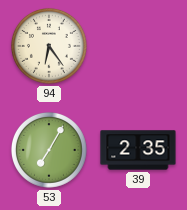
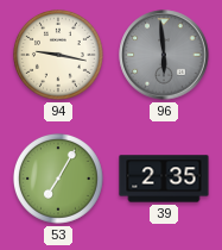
94: 6:24 -> 9:17
96: none -> 5:59
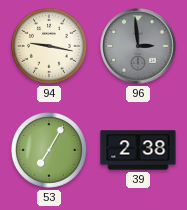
96: 5:59 -> 2:59
39: 2:35 -> 2:38
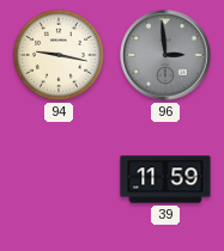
53: 7:05 -> none
39: 2:38 -> 11:59
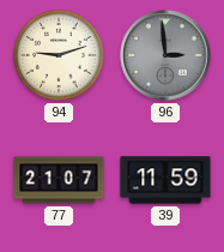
94: 9:17 -> 9:12
77: none -> 21:07
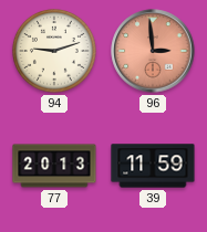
96 dial: grey -> salmon
77: 21:07 -> 20:13
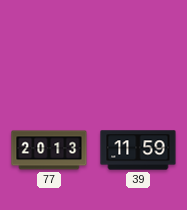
94: 9:12 -> none
96: 2:59 -> none
